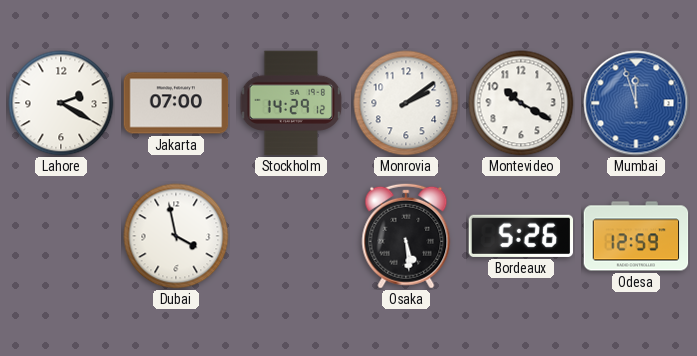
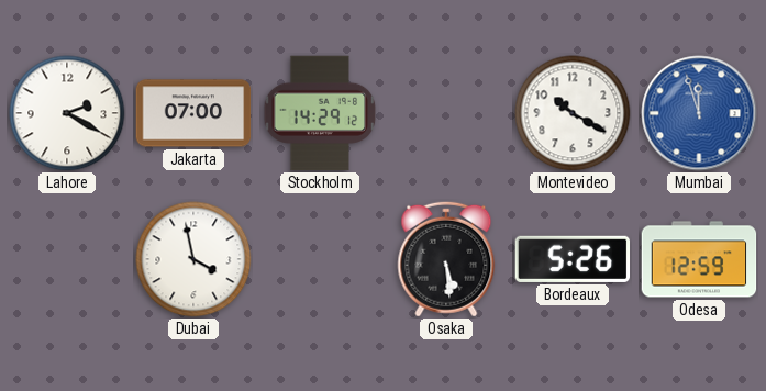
Monrovia: 2:09 -> none
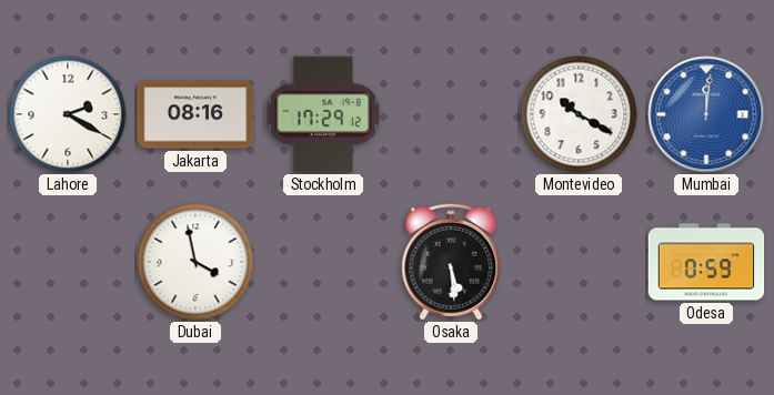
Jakarta: 07:00 -> 08:16
Stockholm: 14:29 -> 17:29
Mumbai: 11:57 -> 12:01
Bordeaux: 5:26 -> none
Odesa: 12:59 -> 0:59
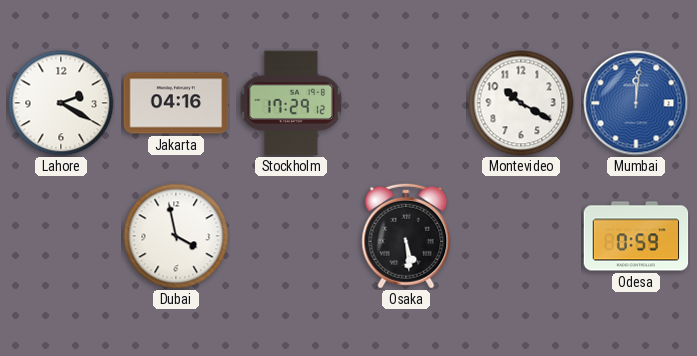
Jakarta: 08:16 -> 04:16
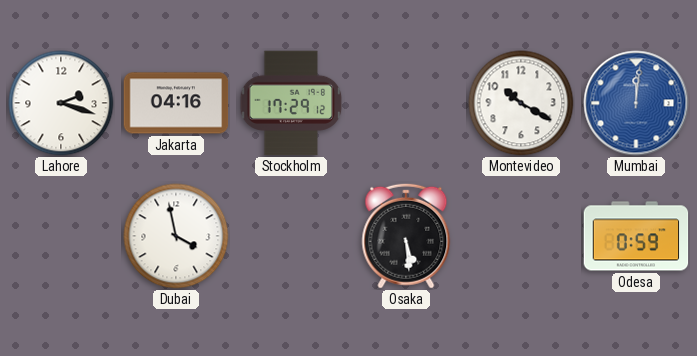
Lahore: 2:20 -> 2:18
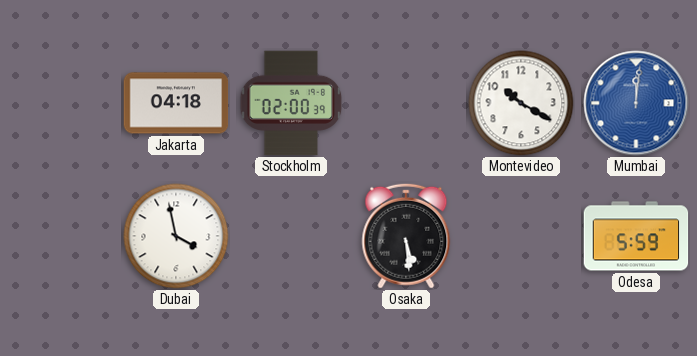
Lahore: 2:18 -> none
Jakarta: 04:16 -> 04:18
Stockholm: 17:29 -> 02:00
Odesa: 0:59 -> 5:59
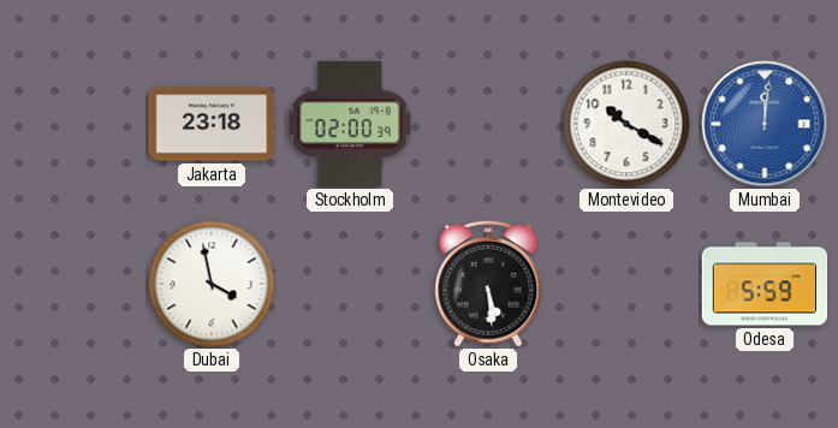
Jakarta: 04:18 -> 23:18
